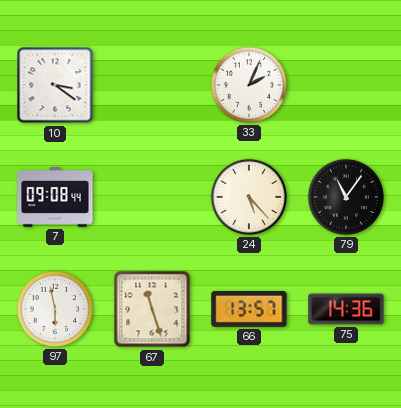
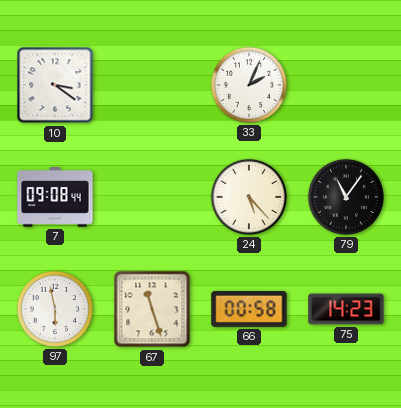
66: 13:57 -> 00:58
75: 14:36 -> 14:23
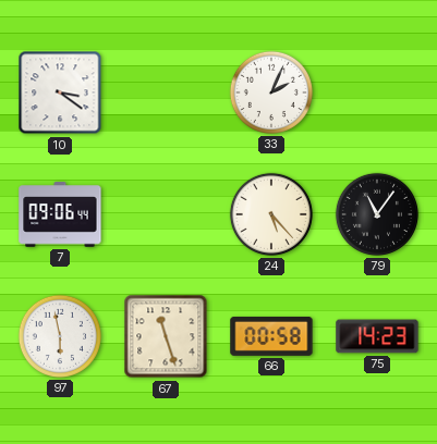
7: 09:08 -> 09:06
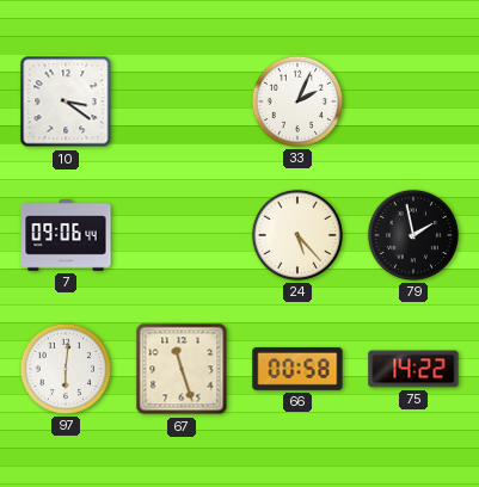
79: 11:06 -> 1:58
97: 5:58 -> 6:01
75: 14:23 -> 14:22
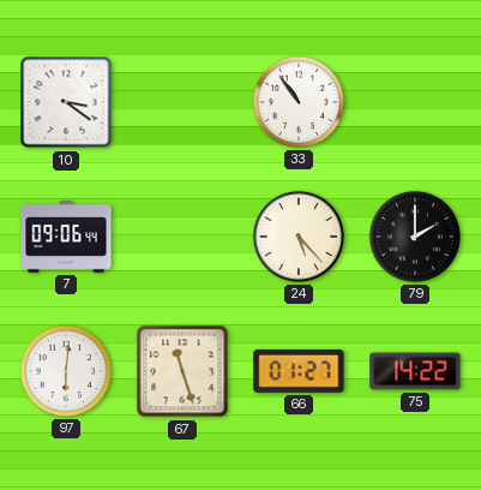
33: 2:04 -> 10:54
79: 1:58 -> 2:00
66: 00:58 -> 01:27
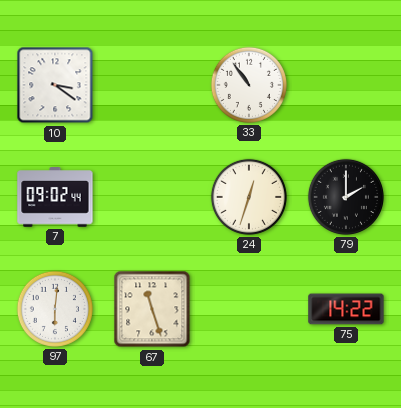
7: 09:06 -> 09:02
24: 5:23 -> 12:33
66: 01:27 -> none
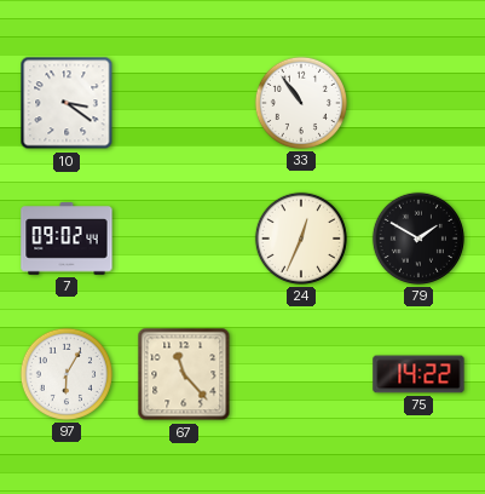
24: 12:33 -> 12:34
79: 2:00 -> 1:50
97: 6:01 -> 6:05
67: 11:27 -> 11:23
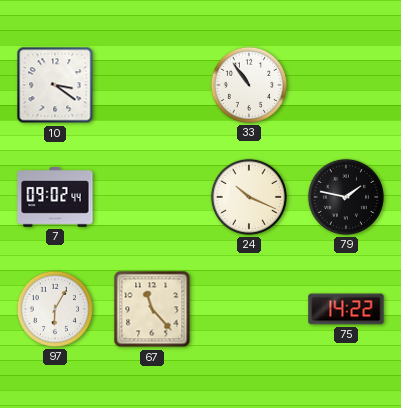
24: 12:34 -> 10:19
79: 1:50 -> 1:47
